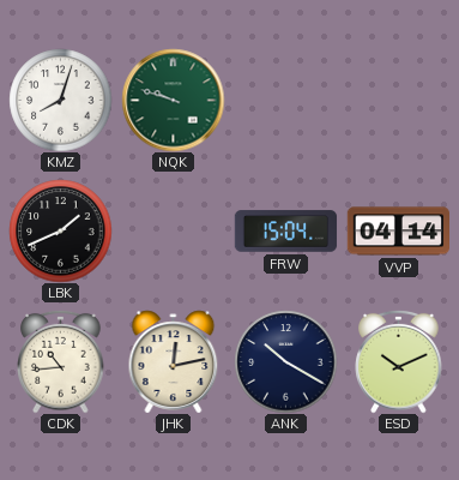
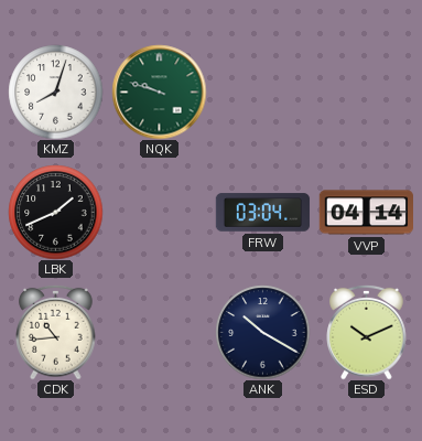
FRW: 15:04 -> 03:04
JHK: 12:13 -> none
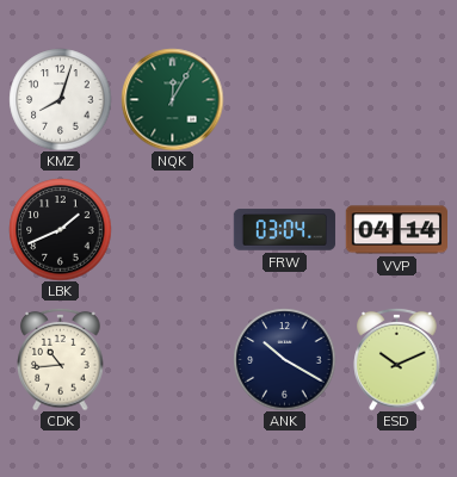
NQK: 9:48 -> 12:05
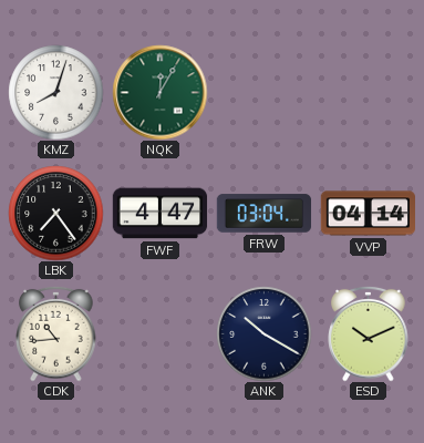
LBK: 1:41 -> 7:24
FWF: none -> 4:47
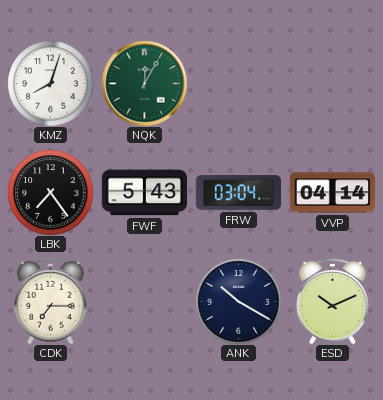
FWF: 4:47 -> 5:43
CDK: 10:44 -> 7:15
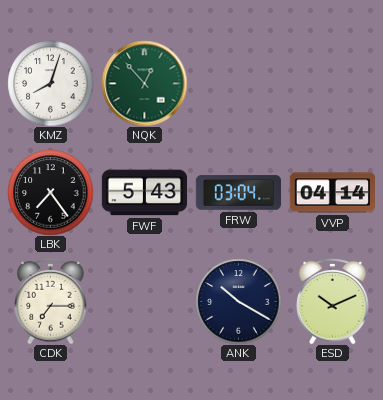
NQK: 12:05 -> 12:53
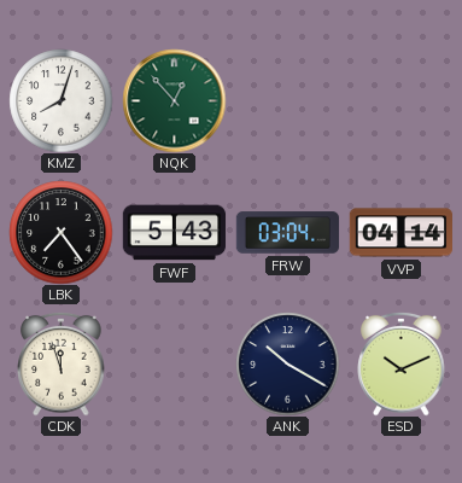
CDK: 7:15 -> 11:57
